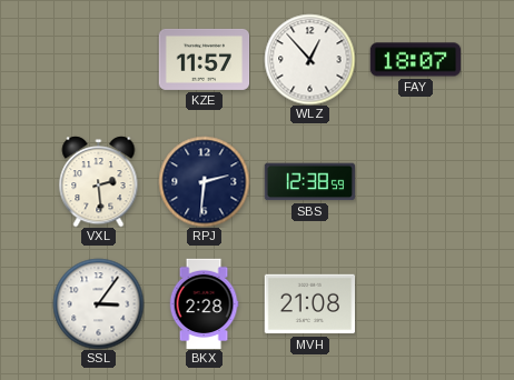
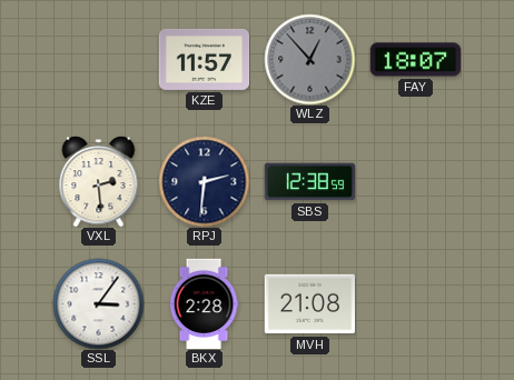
WLZ dial: white -> grey
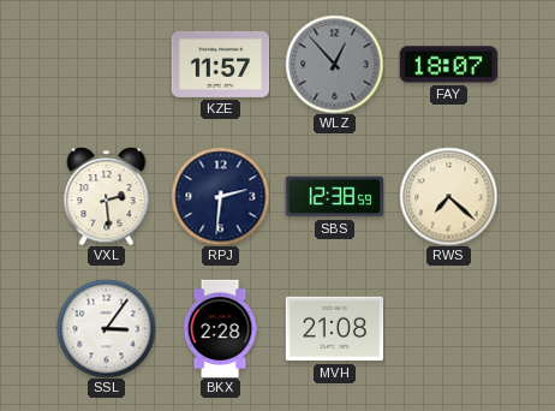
RWS: none -> 7:22
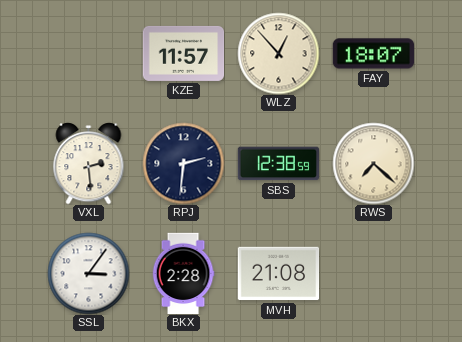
WLZ dial: grey -> cream
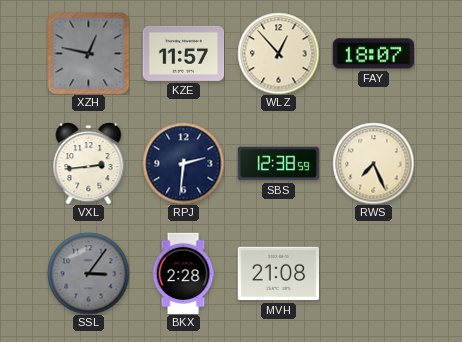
XZH: none -> 12:47
VXL: 2:29 -> 2:44
RWS: 7:22 -> 7:26
SSL dial: white -> grey
